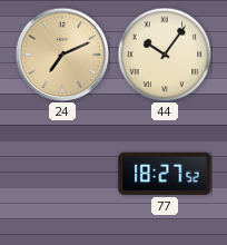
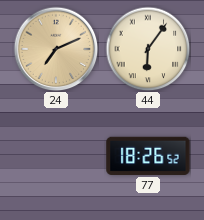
44: 10:06 -> 6:06
77: 18:27 -> 18:26
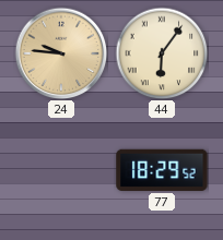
24: 7:11 -> 9:46
77: 18:26 -> 18:29
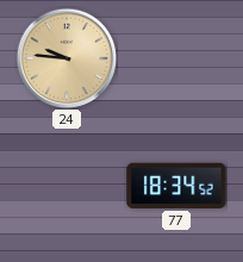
44: 6:06 -> none
77: 18:29 -> 18:34
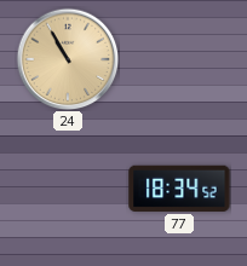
24: 9:46 -> 10:55
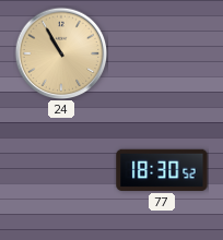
77: 18:34 -> 18:30
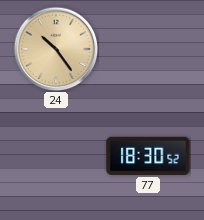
24: 10:55 -> 10:24
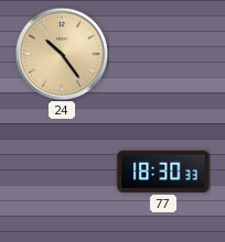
77: 18:30:52 -> 18:30:33
